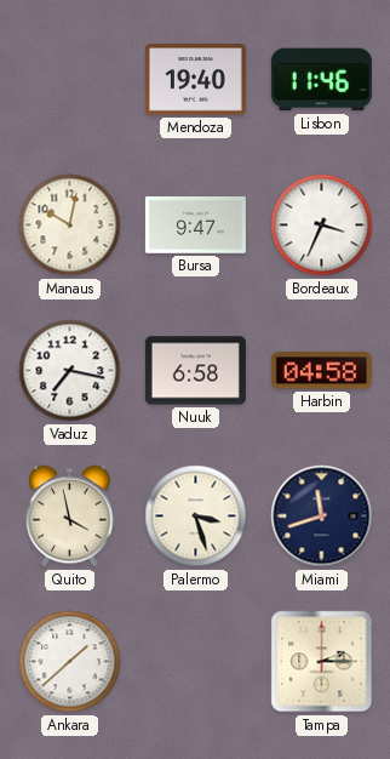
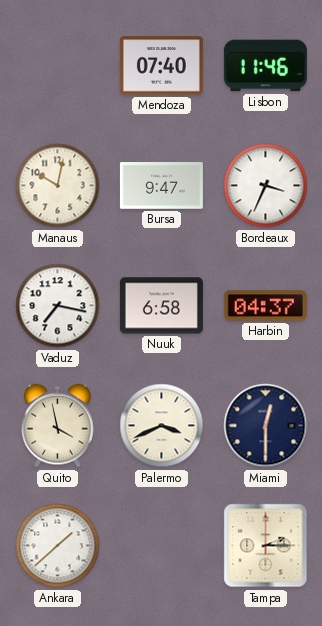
Mendoza: 19:40 -> 07:40
Harbin: 04:58 -> 04:37
Palermo: 3:27 -> 3:41
Miami: 11:42 -> 12:30
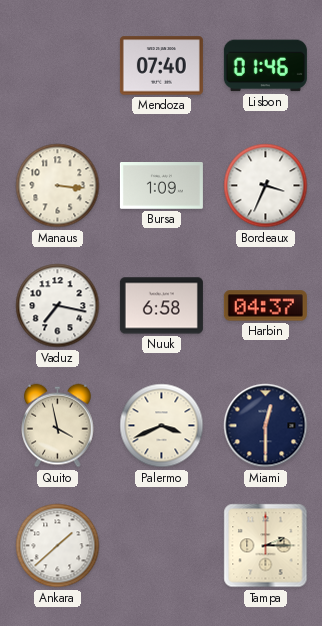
Lisbon: 11:46 -> 01:46
Manaus: 10:02 -> 3:16
Bursa: 9:47 -> 1:09
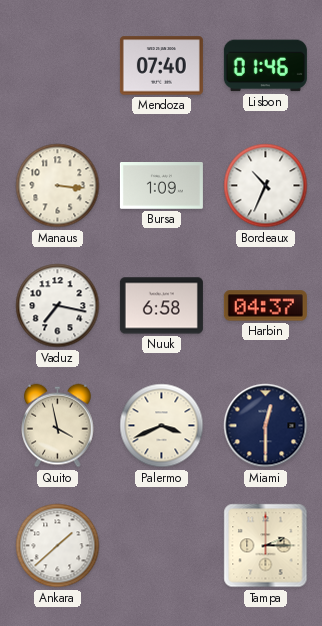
Bordeaux: 3:34 -> 10:34
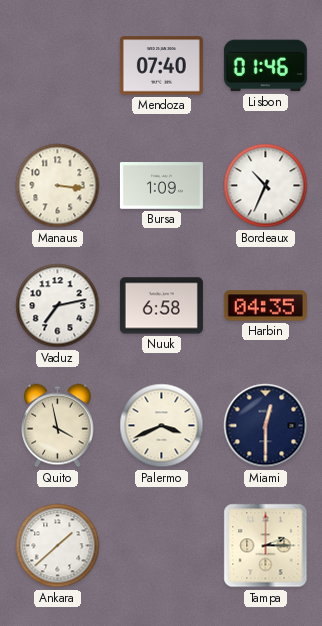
Vaduz: 7:17 -> 7:13
Harbin: 04:37 -> 04:35
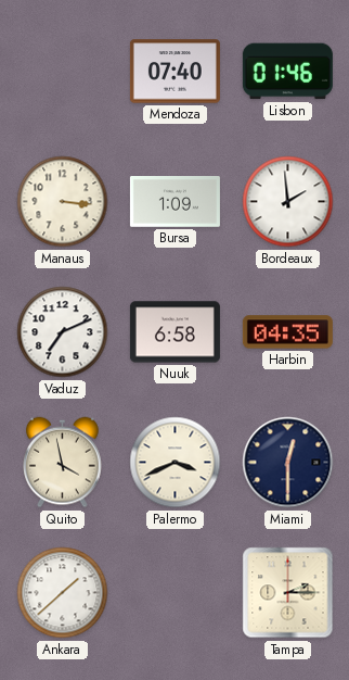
Bordeaux: 10:34 -> 1:59
Vaduz: 7:13 -> 7:11
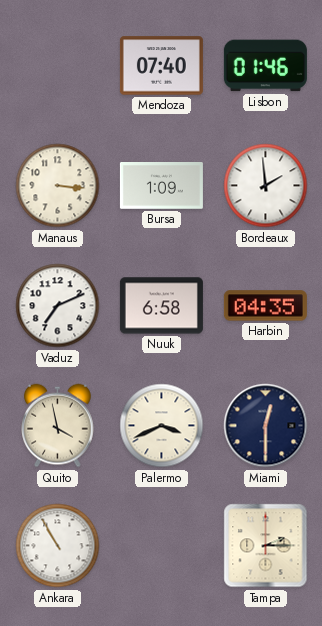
Ankara: 1:38 -> 10:55
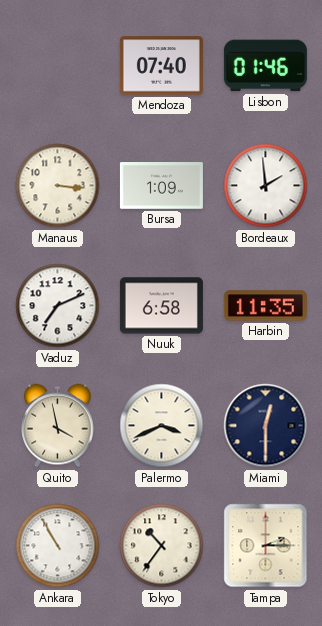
Harbin: 04:35 -> 11:35
Tokyo: none -> 10:36
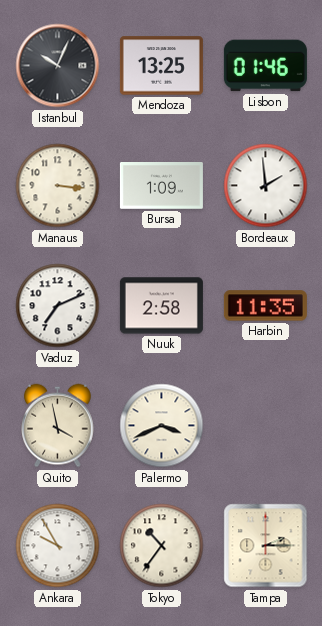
Istanbul: none -> 10:04
Mendoza: 07:40 -> 13:25
Nuuk: 6:58 -> 2:58
Miami: 12:30 -> none
Ankara: 10:55 -> 9:55
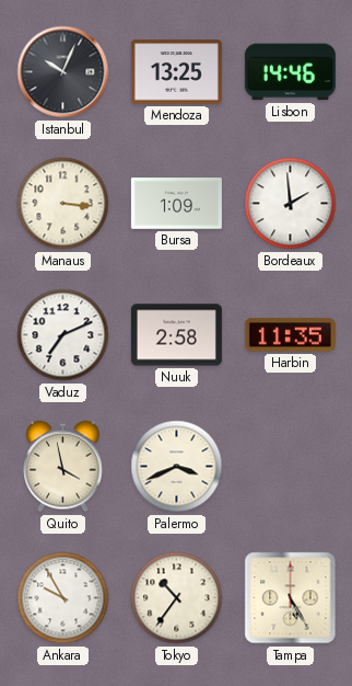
Lisbon: 01:46 -> 14:46
Tampa: 2:15 -> 5:25
